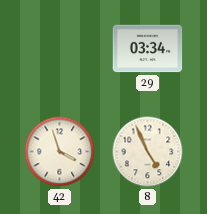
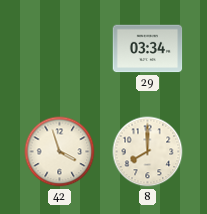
8: 4:56 -> 8:00
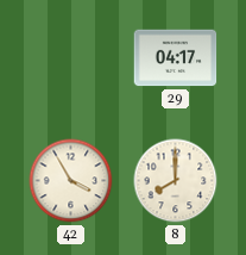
29: 03:34 -> 04:17
42: 3:57 -> 3:55
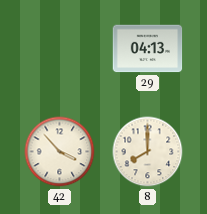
29: 04:17 -> 04:13
42: 3:55 -> 3:53
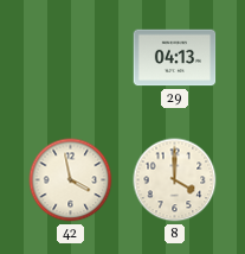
42: 3:53 -> 3:58
8: 8:00 -> 4:00
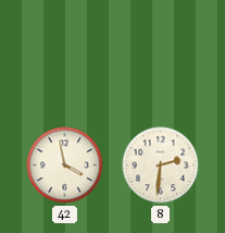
29: 04:13 -> none
8: 4:00 -> 2:31
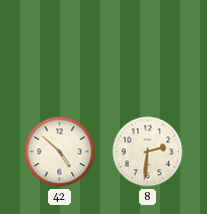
42: 3:58 -> 4:52
